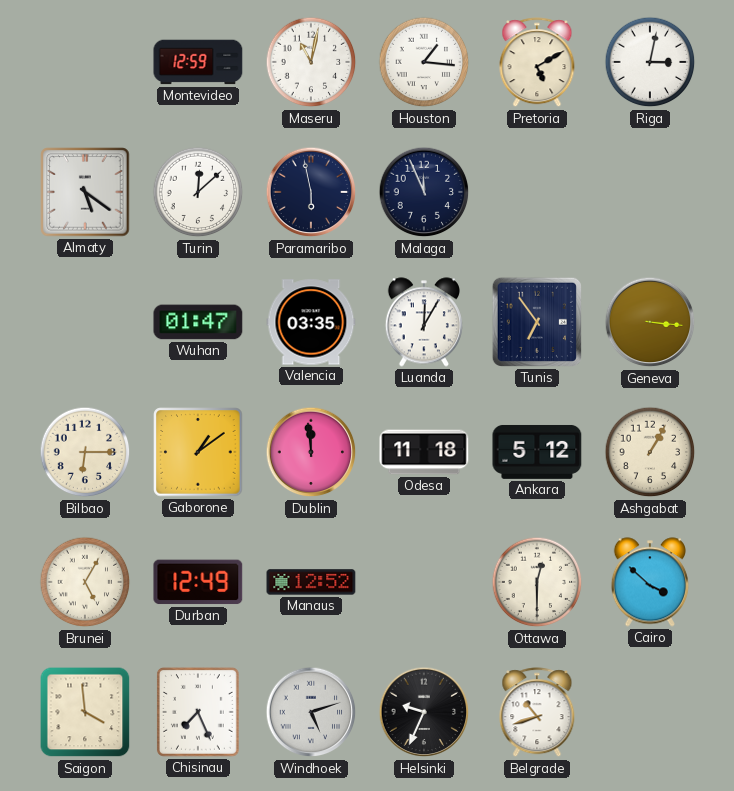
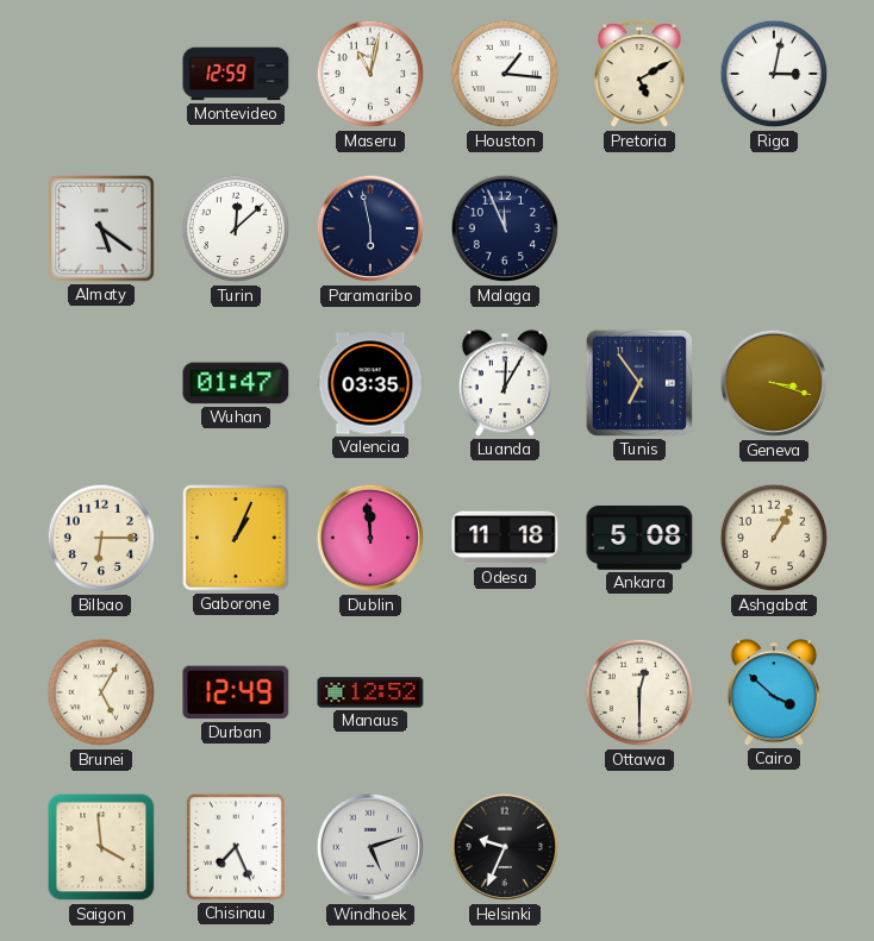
Geneva: 3:16 -> 3:18
Gaborone: 1:09 -> 1:04
Ankara: 5:12 -> 5:08
Belgrade: 10:42 -> none
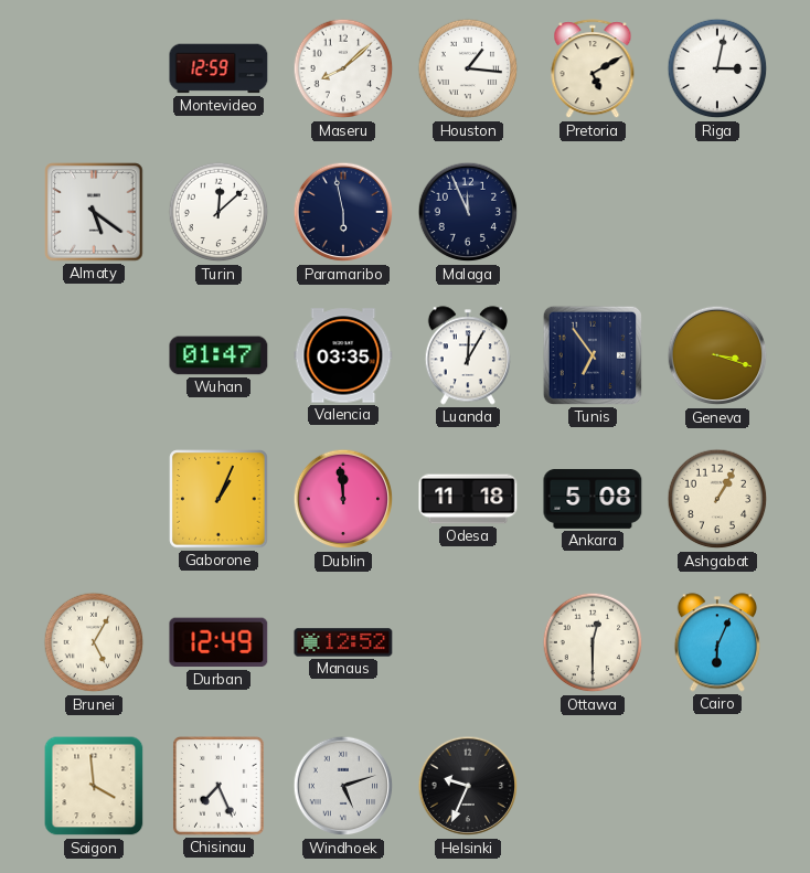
Maseru: 11:02 -> 8:08
Bilbao: 6:15 -> none
Cairo: 3:52 -> 6:04
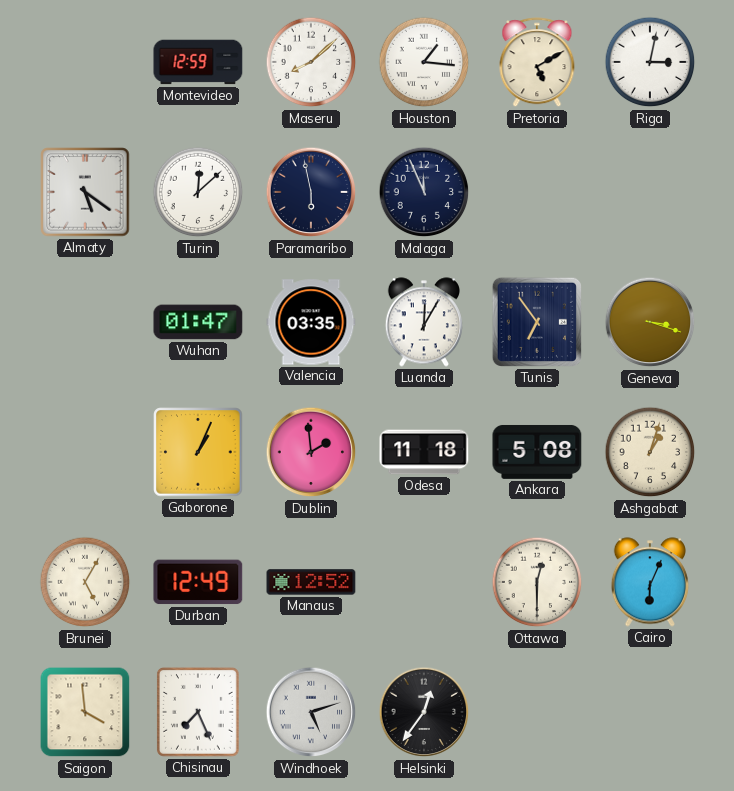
Dublin: 11:59 -> 1:59
Ashgabat: 1:05 -> 1:03
Helsinki: 9:34 -> 12:36
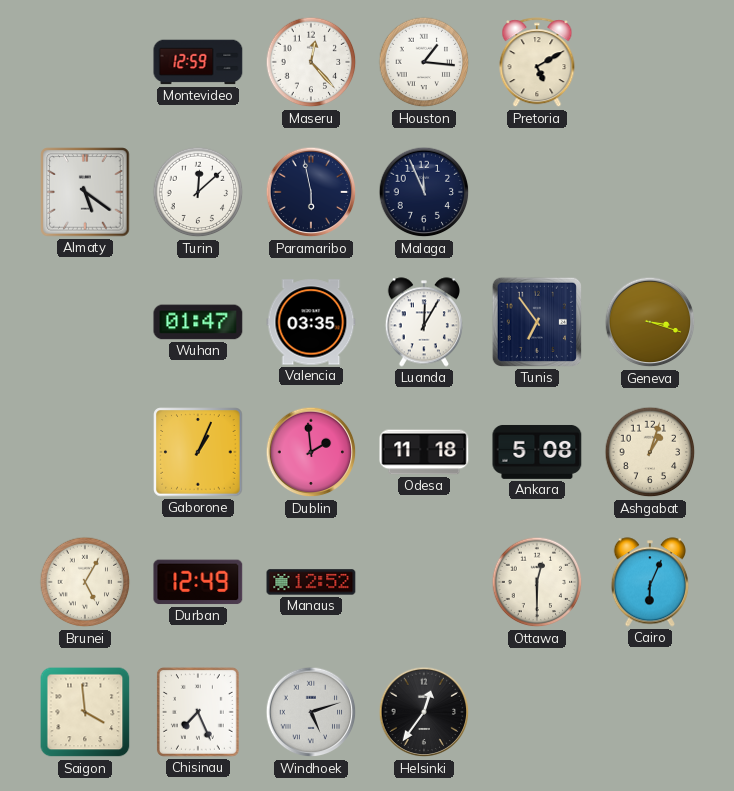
Maseru: 8:08 -> 12:23
Riga: 3:02 -> none
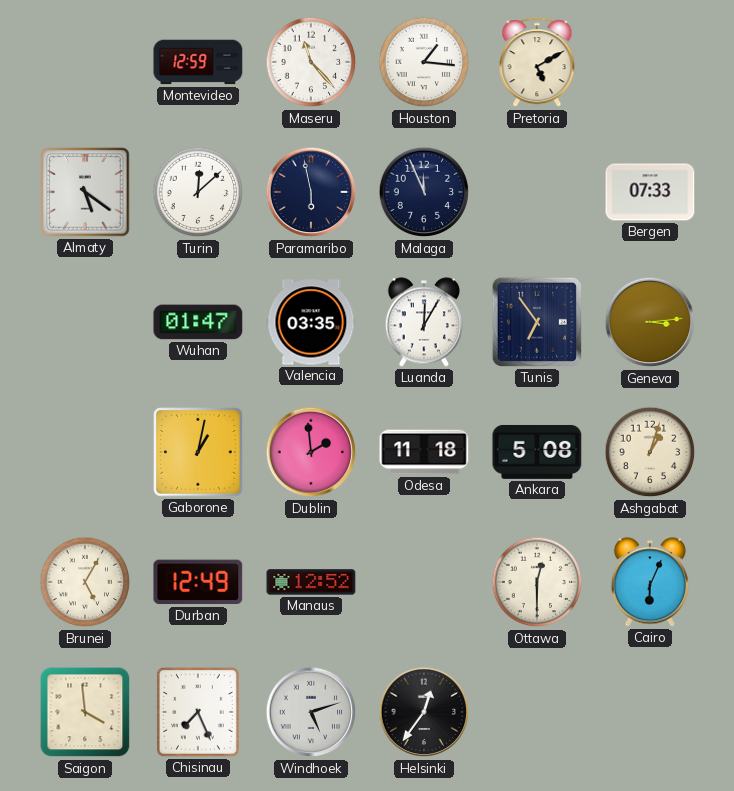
Maseru: 12:23 -> 11:23
Bergen: none -> 07:33
Geneva: 3:18 -> 3:14
Gaborone: 1:04 -> 1:02
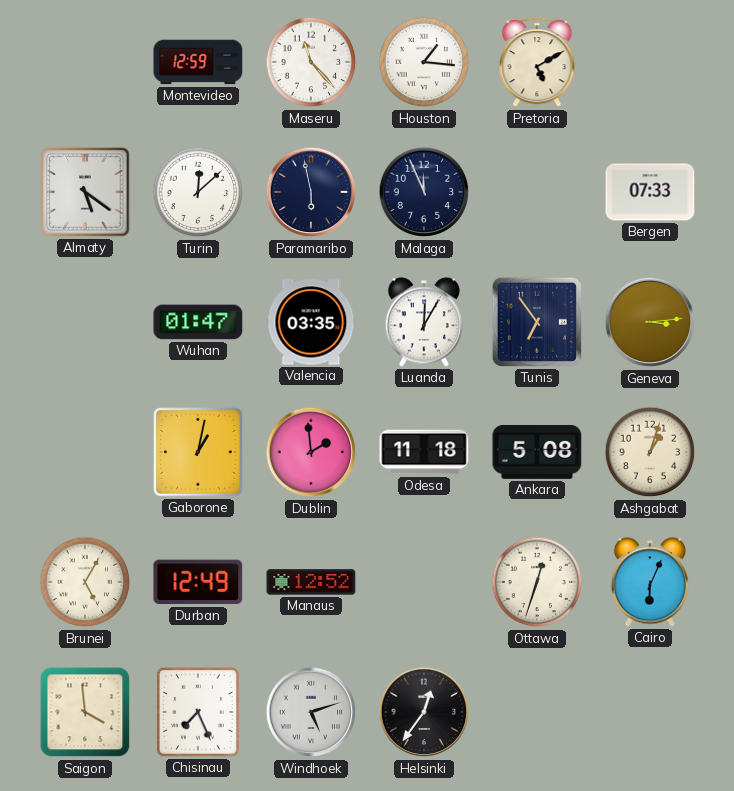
Ottawa: 12:30 -> 12:33
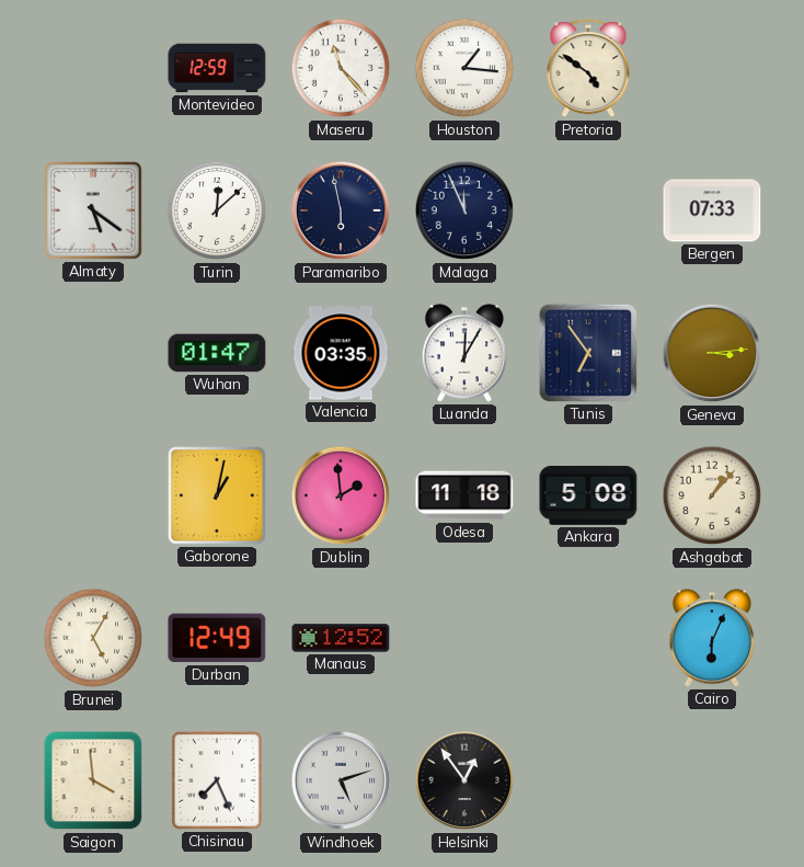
Pretoria: 5:10 -> 4:51
Ashgabat: 1:03 -> 1:07
Ottawa: 12:33 -> none
Helsinki: 12:36 -> 12:54
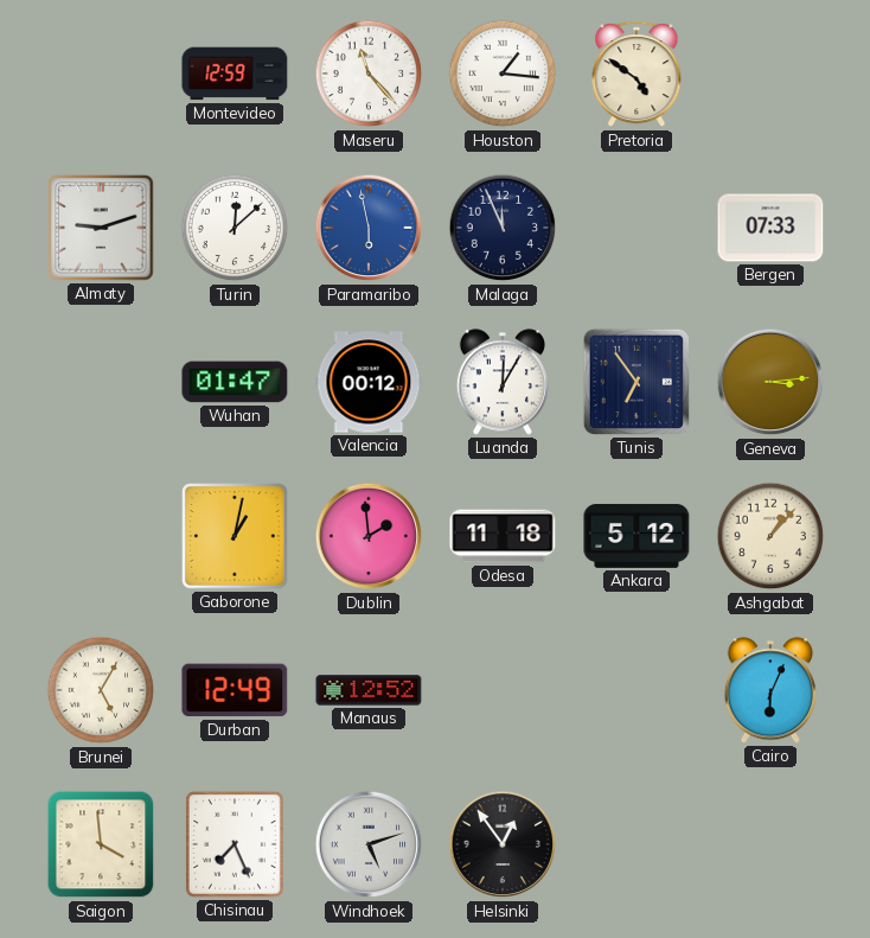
Almaty: 5:21 -> 9:12
Paramaribo dial: navy -> blue
Valencia: 03:35 -> 00:12
Ankara: 5:08 -> 5:12
